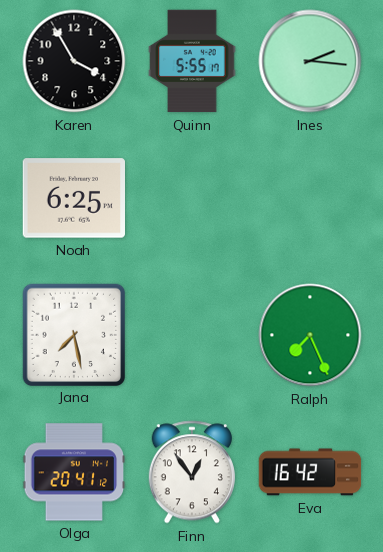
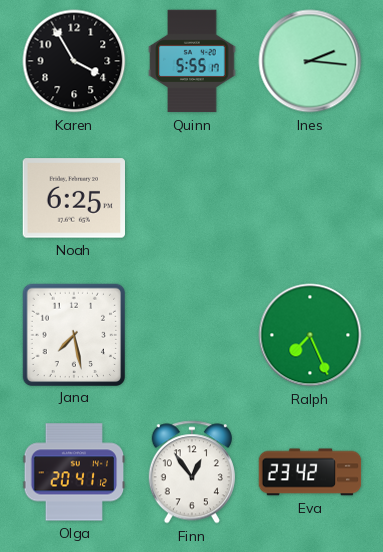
Eva: 16:42 -> 23:42
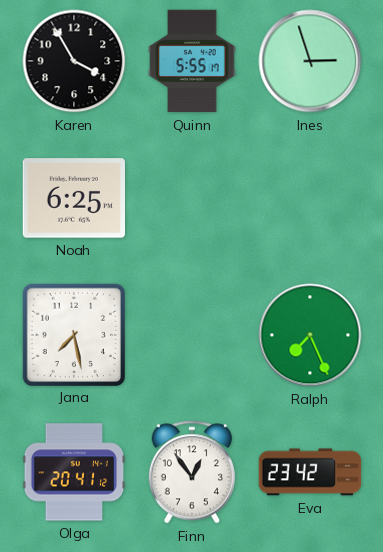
Ines: 2:16 -> 2:57
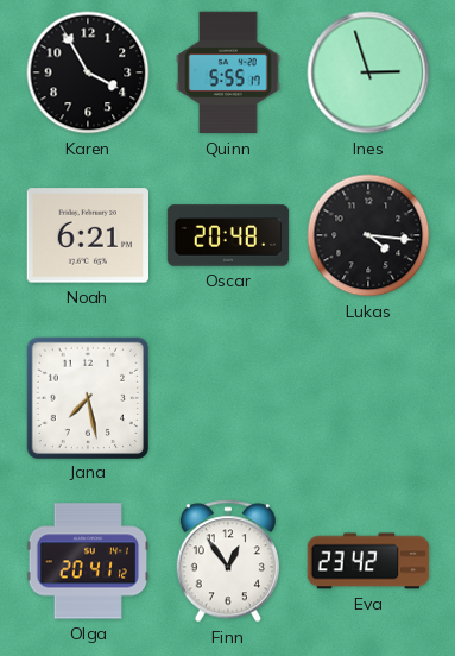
Noah: 6:25 -> 6:21
Oscar: none -> 20:48
Lukas: none -> 4:16
Ralph: 7:26 -> none
